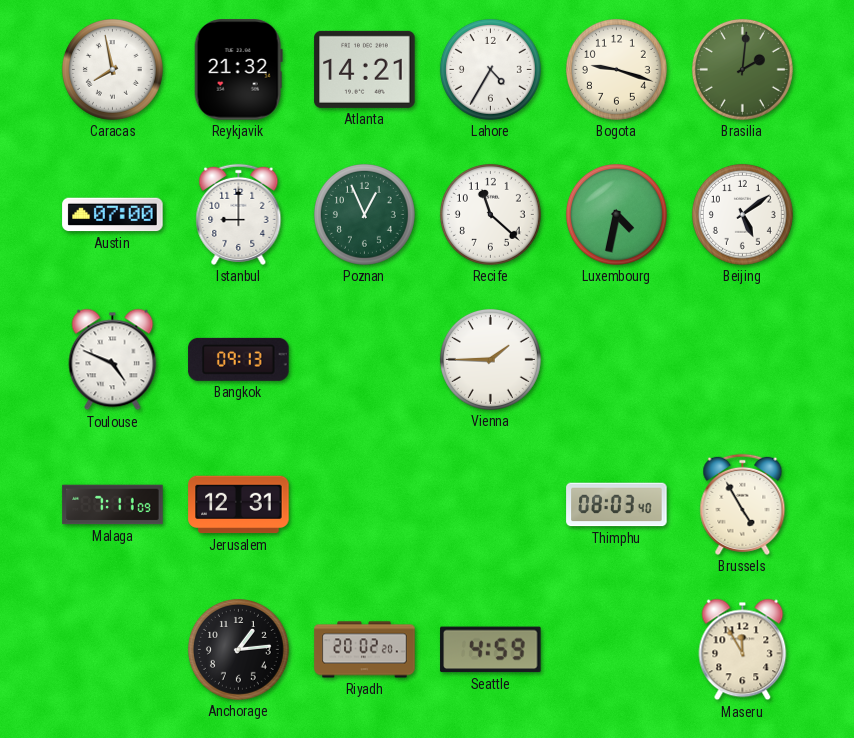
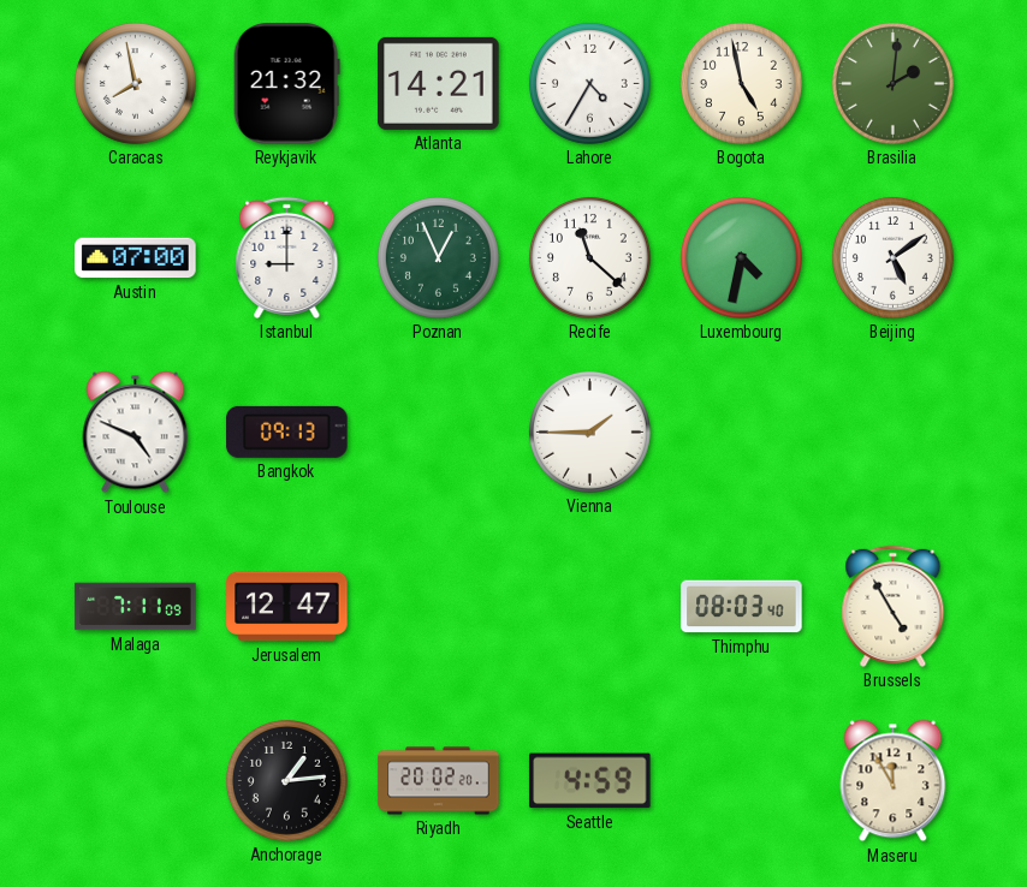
Bogota: 9:18 -> 4:58
Jerusalem: 12:31 -> 12:47
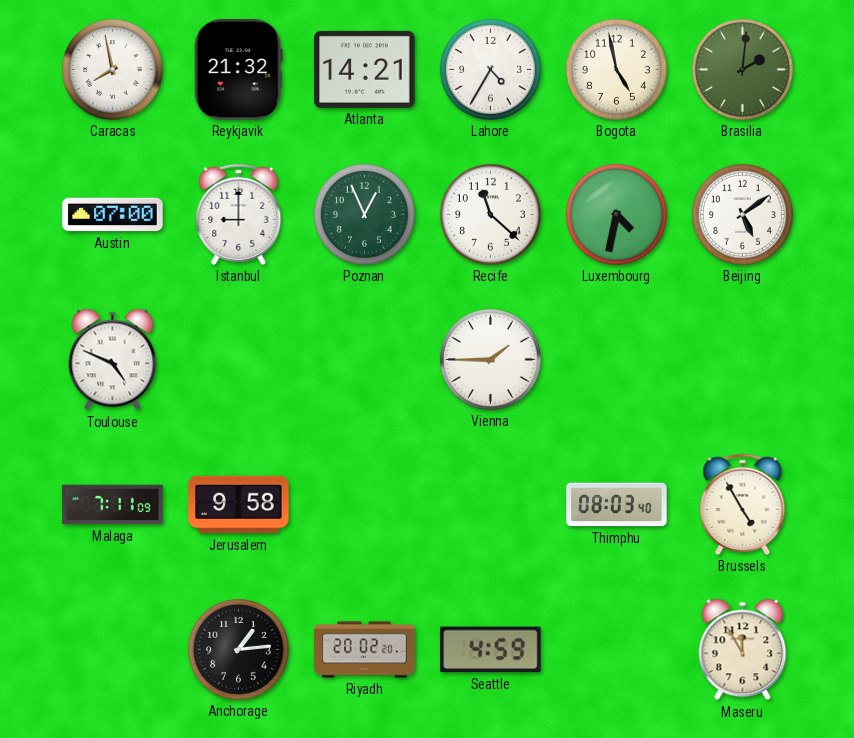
Bangkok: 09:13 -> none
Jerusalem: 12:47 -> 9:58
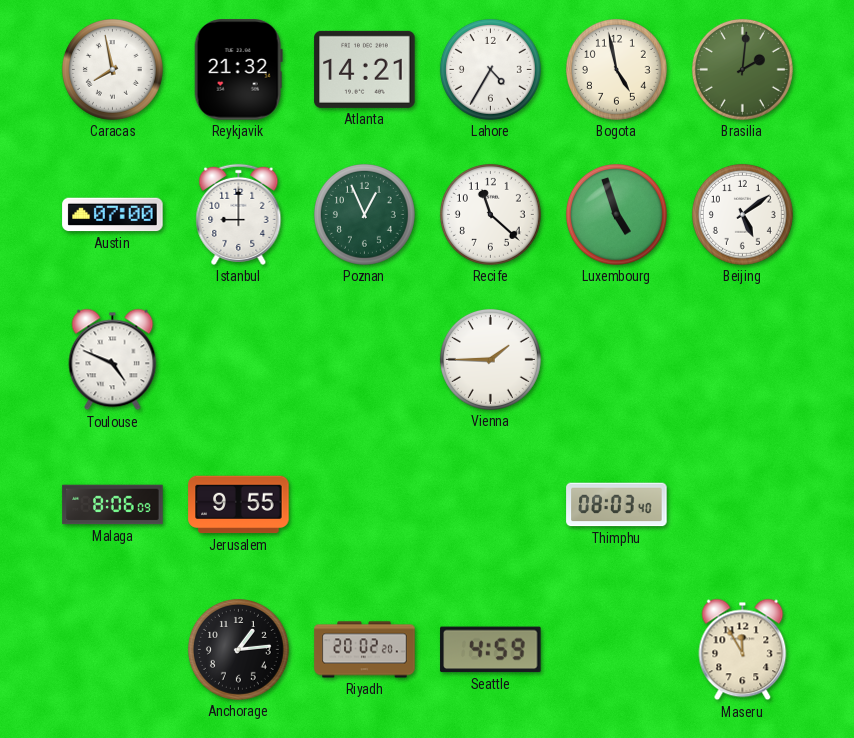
Luxembourg: 4:32 -> 4:57
Malaga: 7:11 -> 8:06
Jerusalem: 9:58 -> 9:55
Brussels: 4:55 -> none
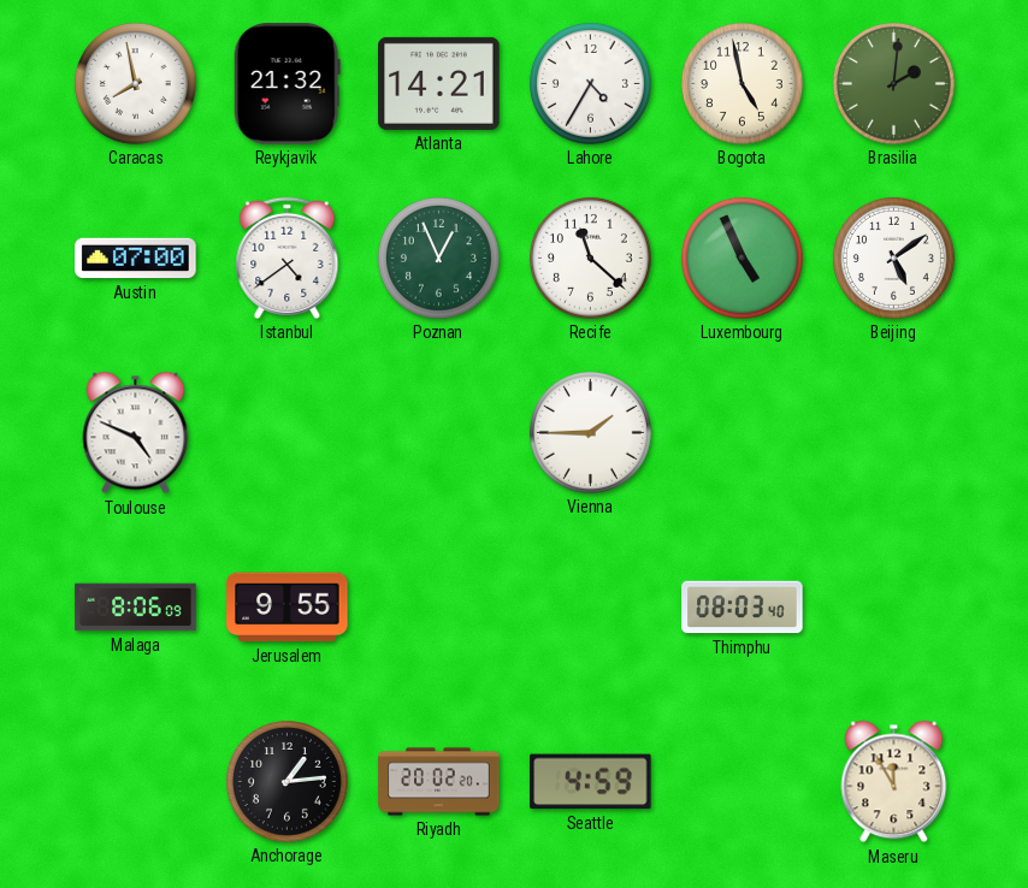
Istanbul: 9:00 -> 4:39
Luxembourg: 4:57 -> 4:56
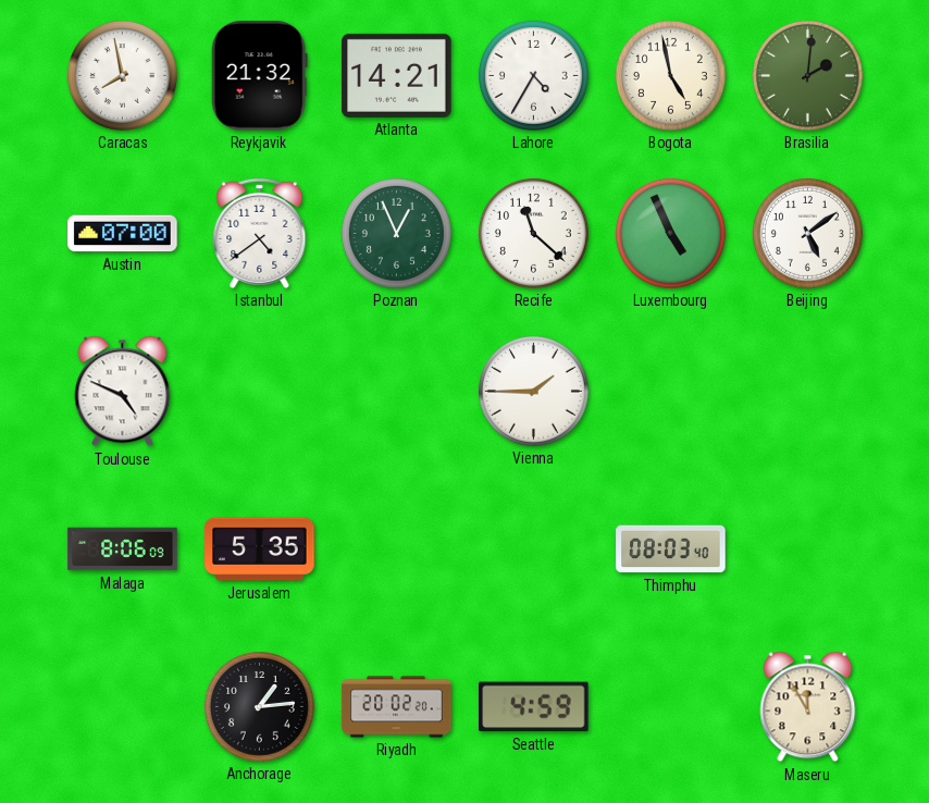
Jerusalem: 9:55 -> 5:35
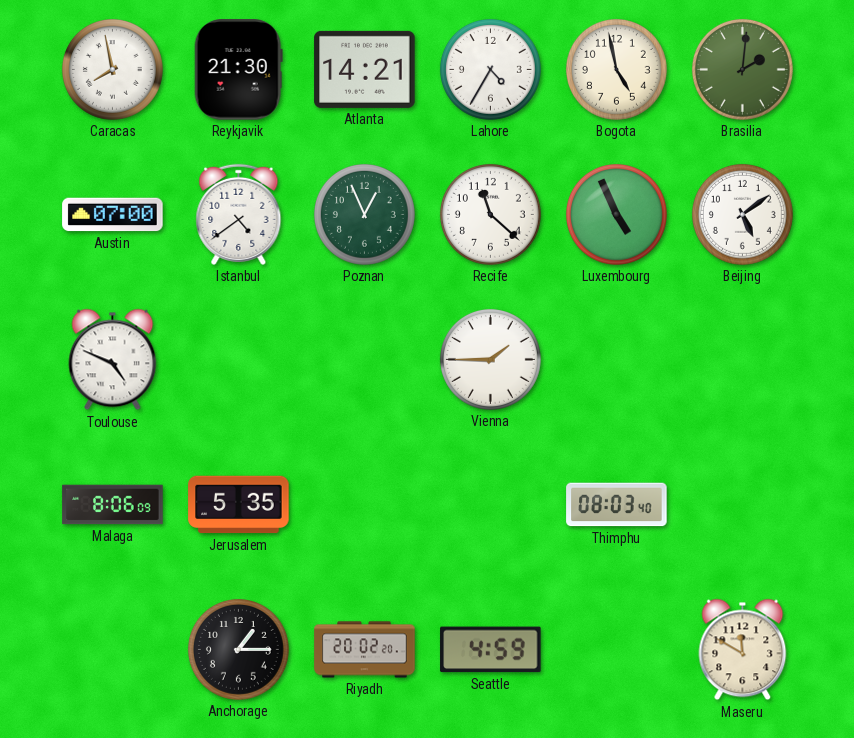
Reykjavik: 21:32 -> 21:30
Anchorage: 1:14 -> 1:15
Maseru: 11:55 -> 11:50
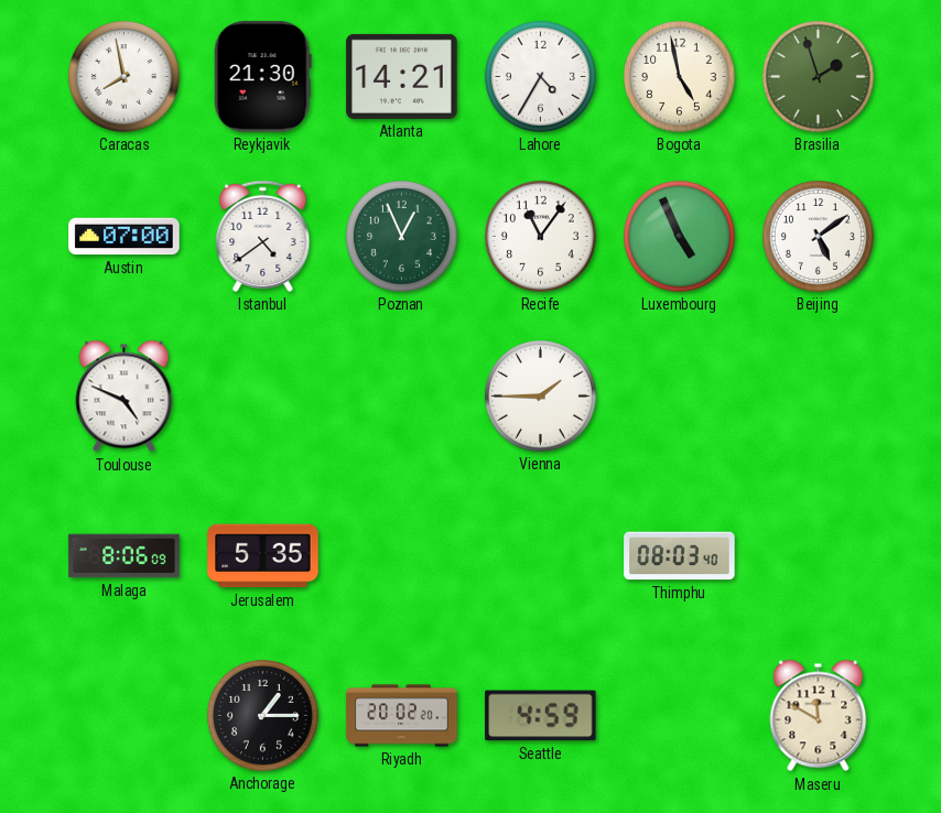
Brasilia: 2:01 -> 1:57
Recife: 11:22 -> 11:06
